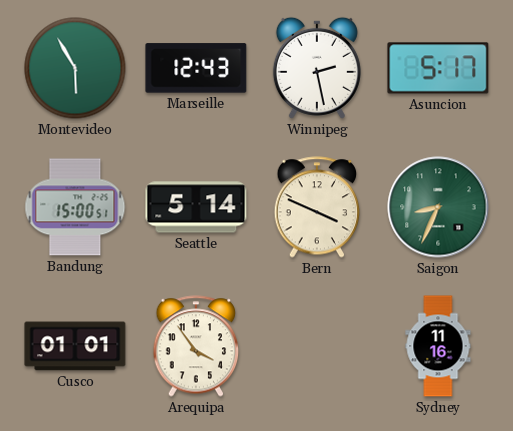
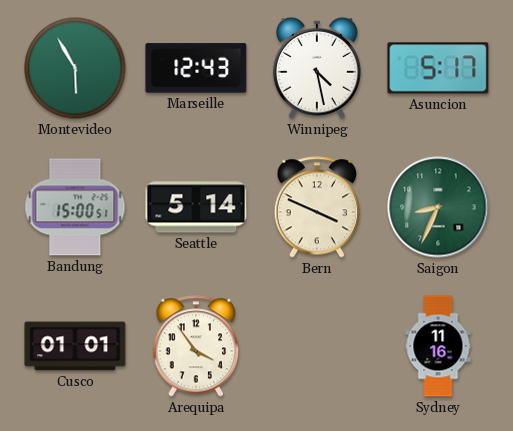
Winnipeg: 2:28 -> 4:28
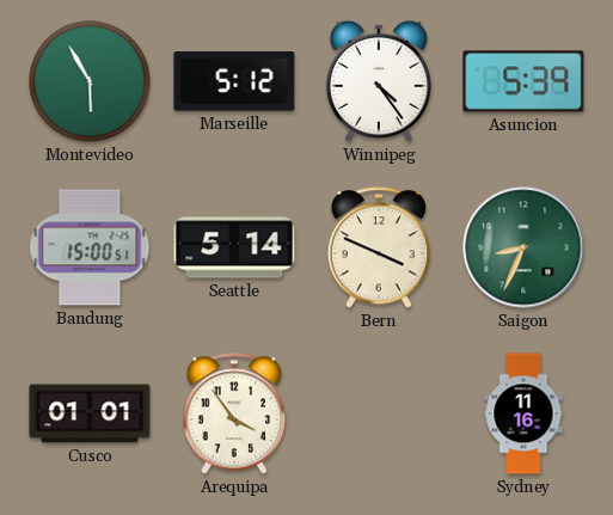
Marseille: 12:43 -> 5:12
Winnipeg: 4:28 -> 4:24
Asuncion: 5:17 -> 5:39
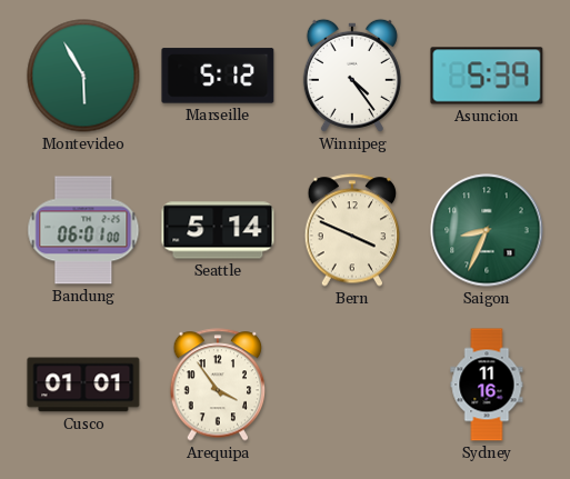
Bandung: 15:00 -> 06:01
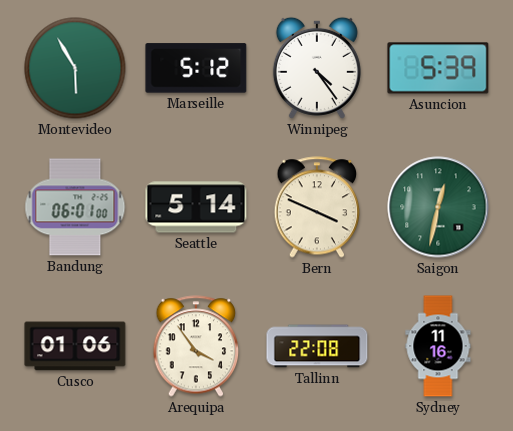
Saigon: 8:34 -> 12:32
Cusco: 01:01 -> 01:06
Tallinn: none -> 22:08
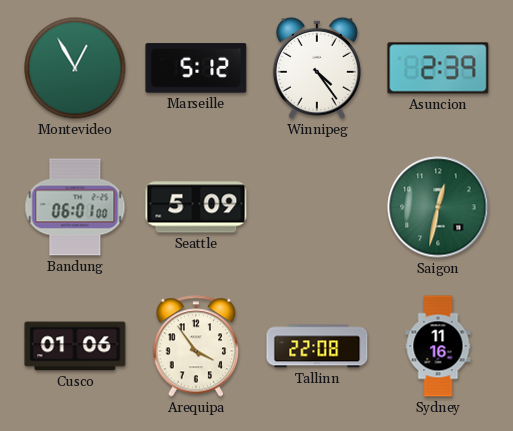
Montevideo: 5:55 -> 12:55
Asuncion: 5:39 -> 2:39
Seattle: 5:14 -> 5:09
Bern: 3:49 -> none
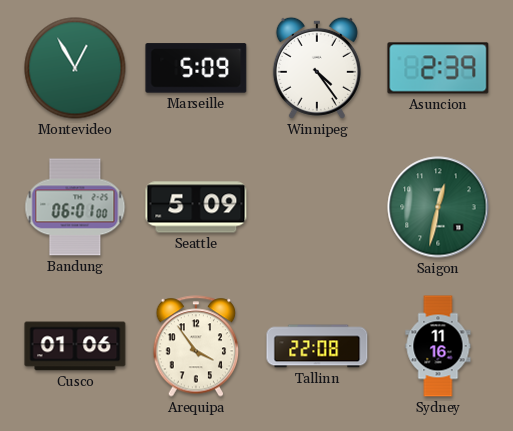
Marseille: 5:12 -> 5:09
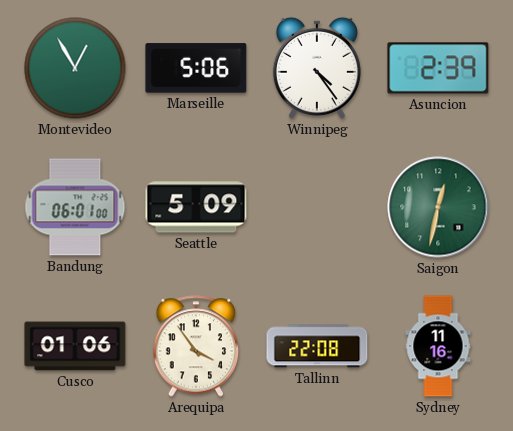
Marseille: 5:09 -> 5:06
